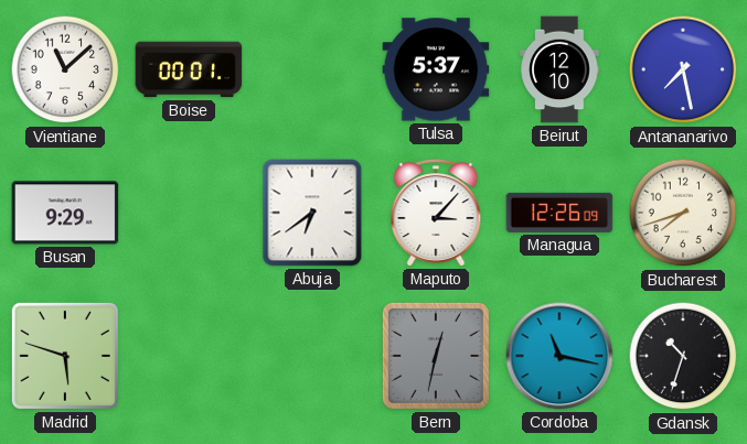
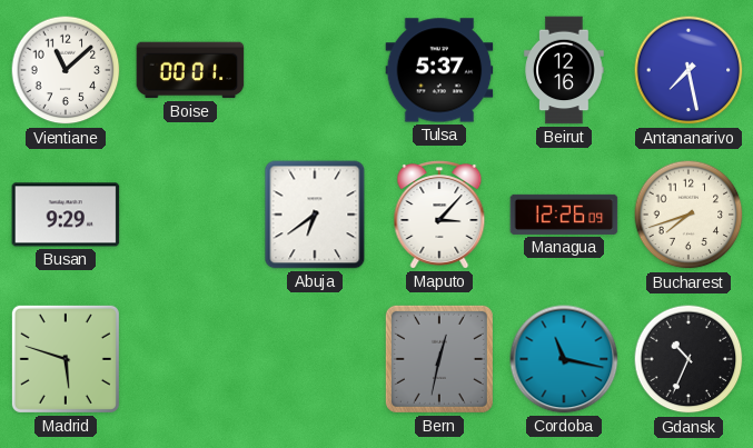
Beirut: 12:10 -> 12:16
Gdansk: 10:33 -> 10:34
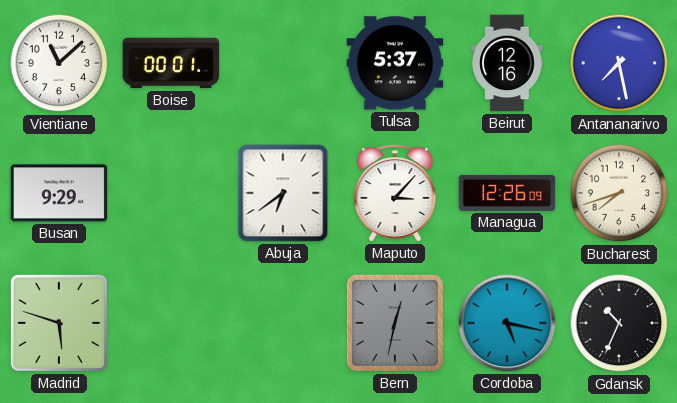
Cordoba: 11:17 -> 5:17
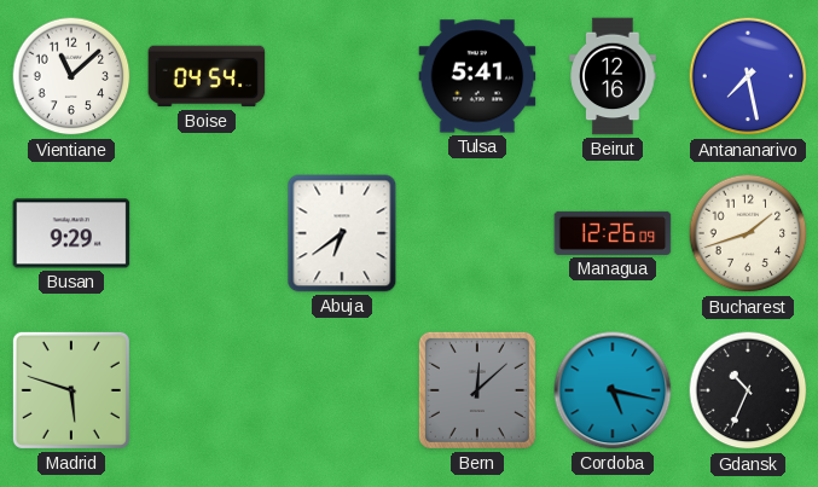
Boise: 00:01 -> 04:54
Tulsa: 5:37 -> 5:41
Maputo: 3:07 -> none
Bucharest: 7:42 -> 1:42
Bern: 12:32 -> 12:08
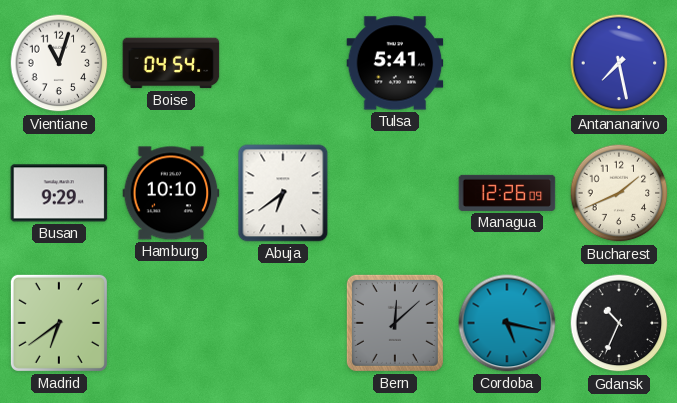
Vientiane: 11:08 -> 11:03
Beirut: 12:16 -> none
Hamburg: none -> 10:10
Bucharest: 1:42 -> 1:41
Madrid: 5:48 -> 6:39
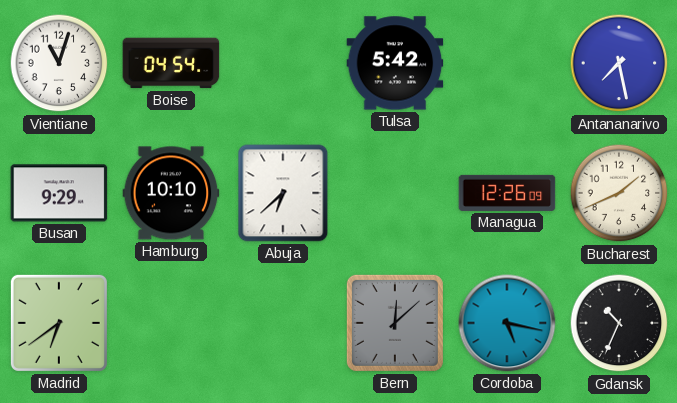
Tulsa: 5:41 -> 5:42
Abuja: 6:39 -> 6:38
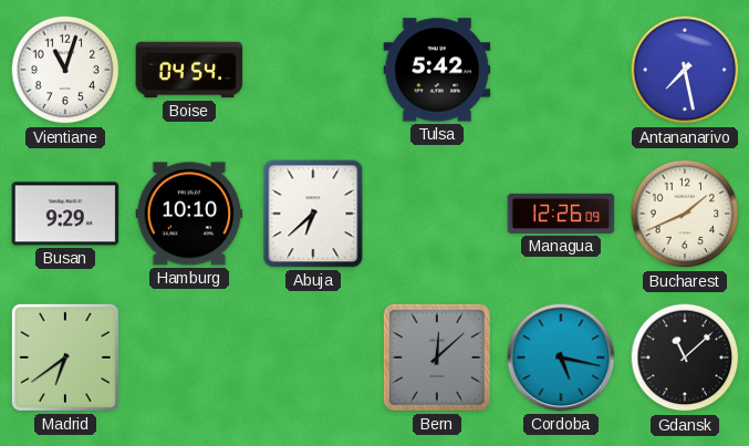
Gdansk: 10:34 -> 11:08
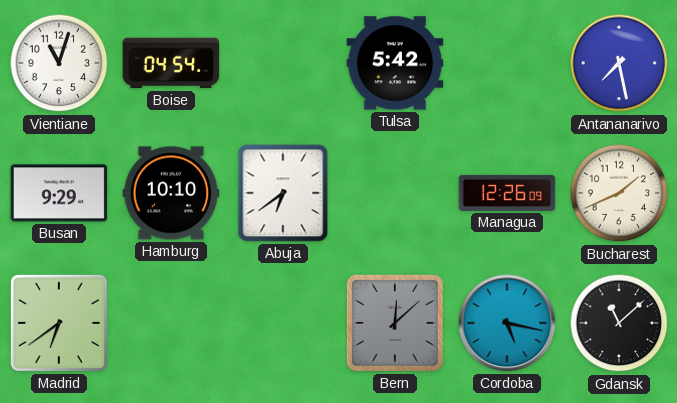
Abuja: 6:38 -> 6:39
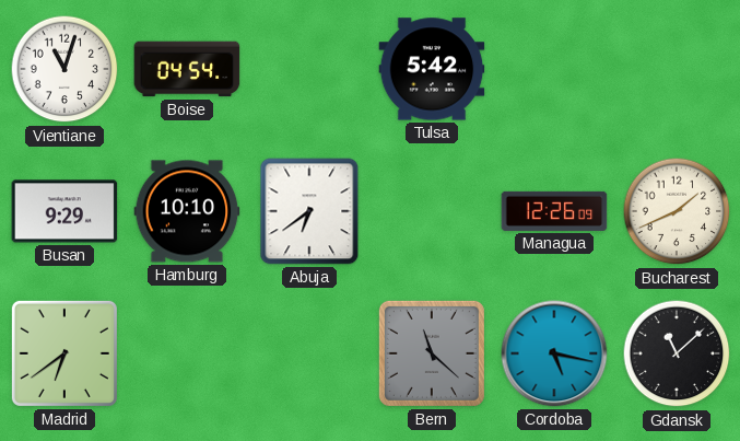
Antananarivo: 7:28 -> none
Bern: 12:08 -> 11:22
